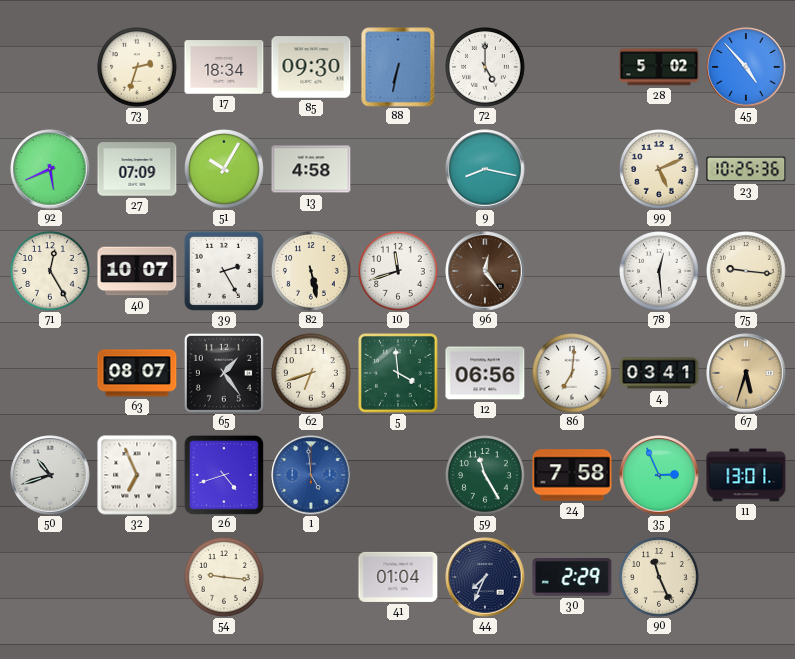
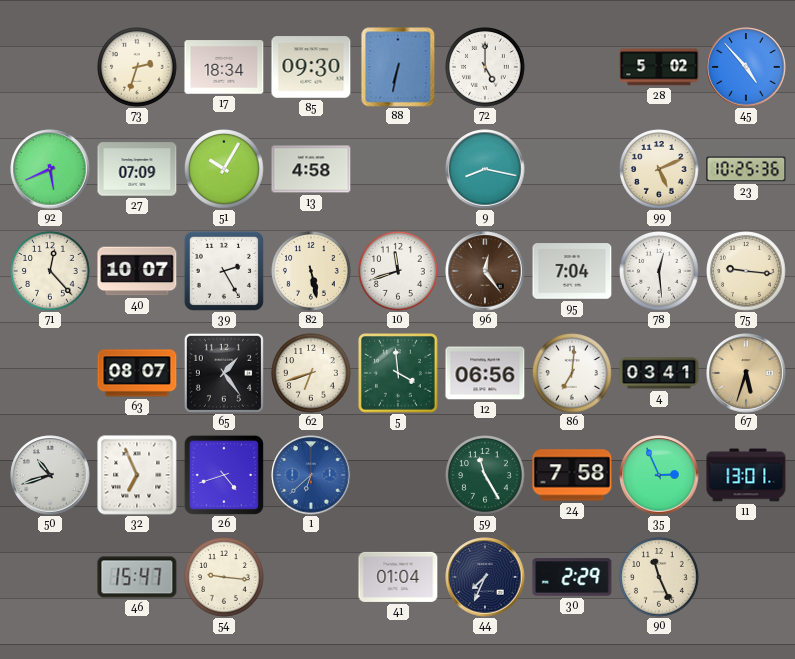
71: 12:25 -> 12:23
95: none -> 7:04
1: 4:59 -> 6:38
46: none -> 15:47
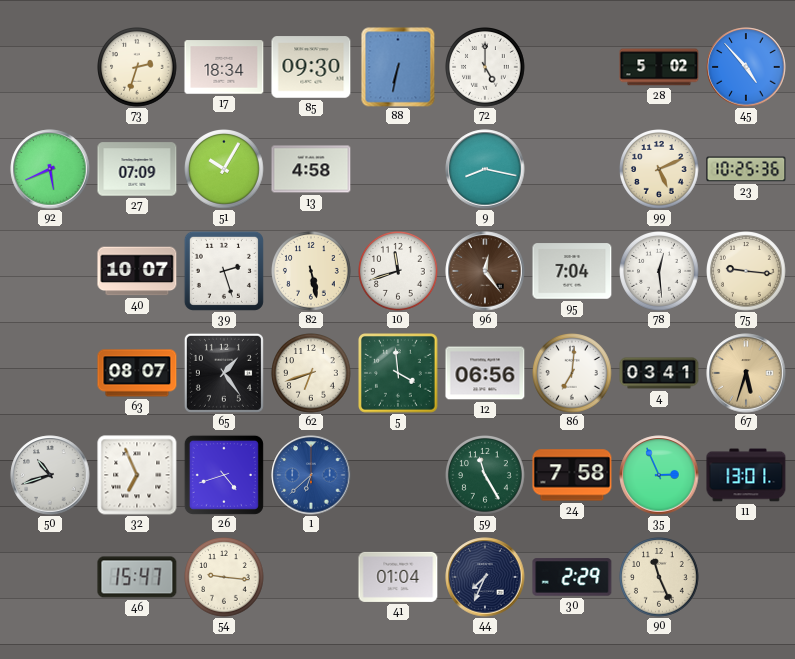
71: 12:23 -> none
39: 2:25 -> 2:27
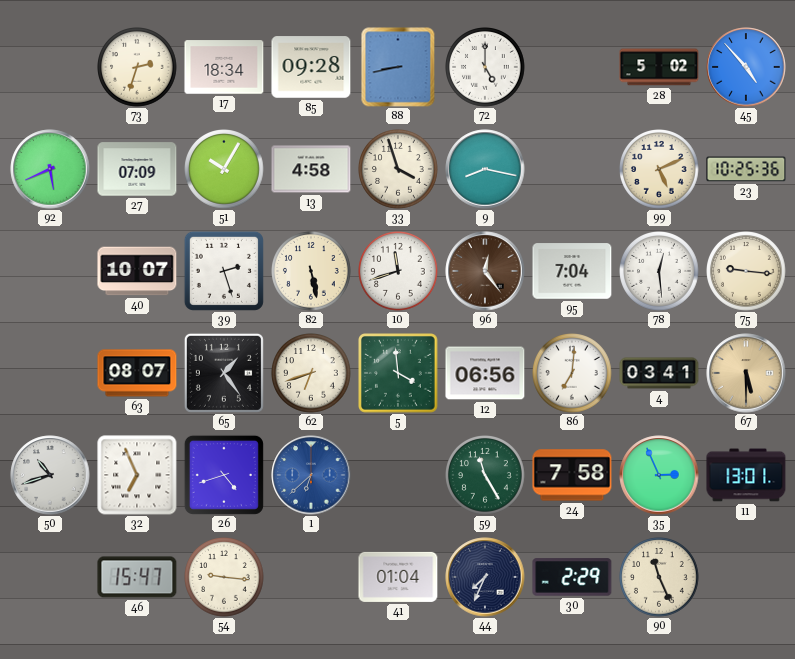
85: 09:30 -> 09:28
88: 6:32 -> 8:43
33: none -> 3:57
67: 5:33 -> 5:30
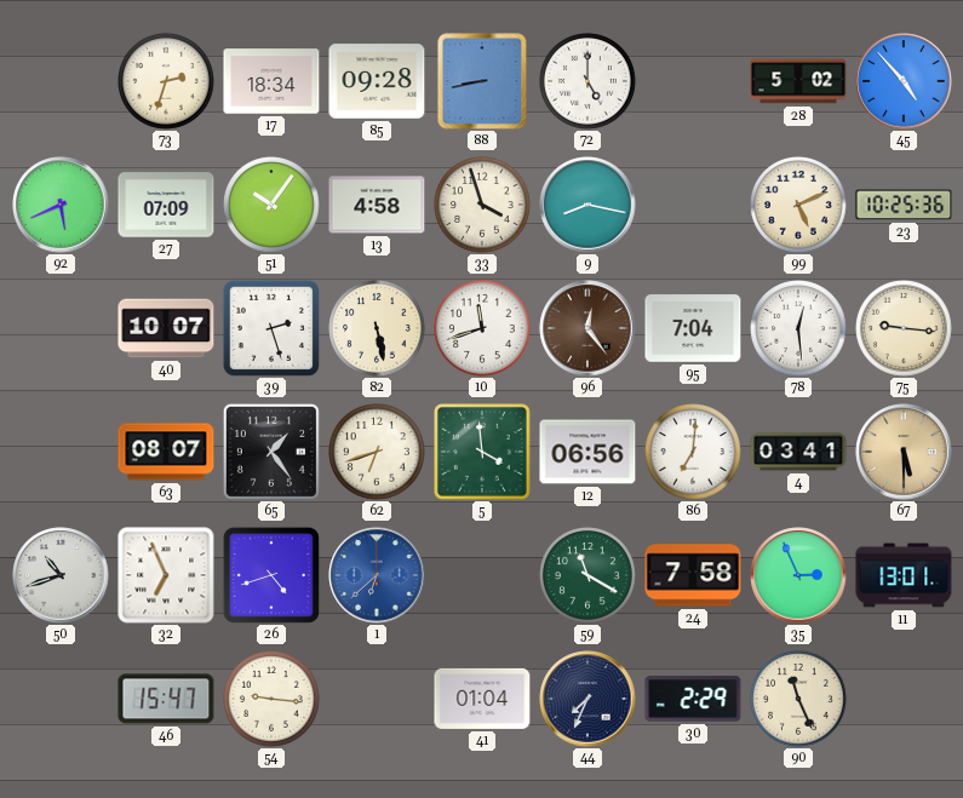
51: 10:05 -> 10:06
59: 11:25 -> 11:20
